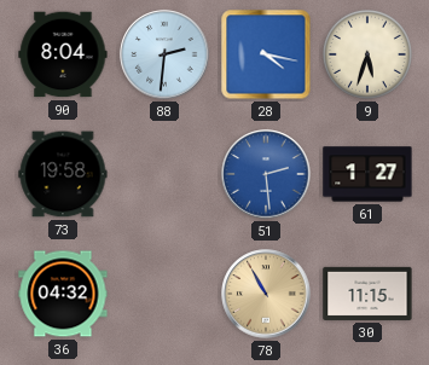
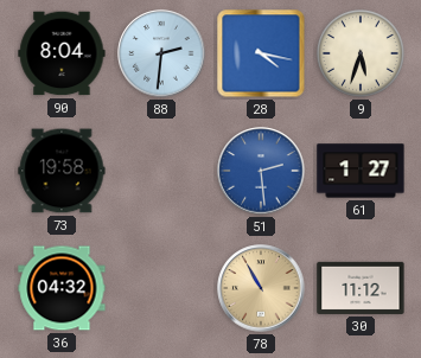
30: 11:15 -> 11:12
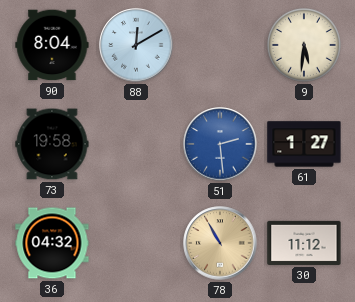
88: 2:31 -> 12:10
28: 4:17 -> none
9: 5:33 -> 5:31
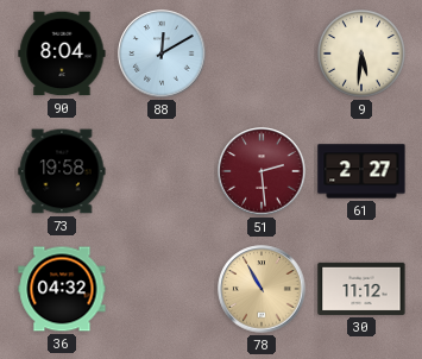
51 dial: blue -> burgundy
61: 1:27 -> 2:27
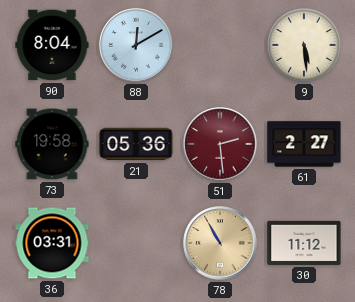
9: 5:31 -> 5:29
21: none -> 05:36
36: 04:32 -> 03:31
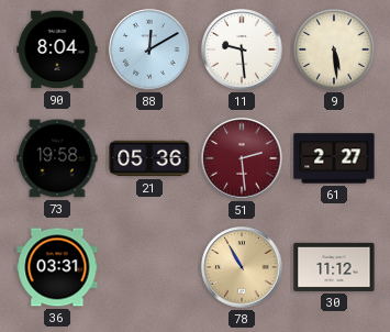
11: none -> 9:29
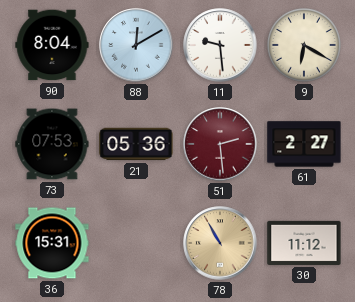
9: 5:29 -> 6:20
73: 19:58 -> 07:53
36: 03:31 -> 15:31
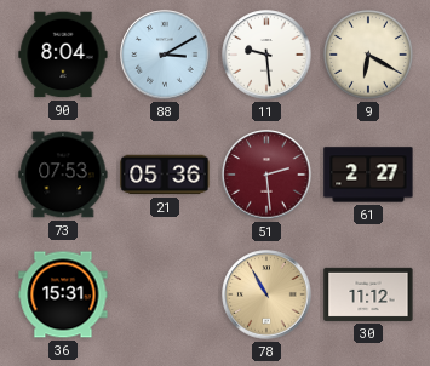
88: 12:10 -> 3:10
